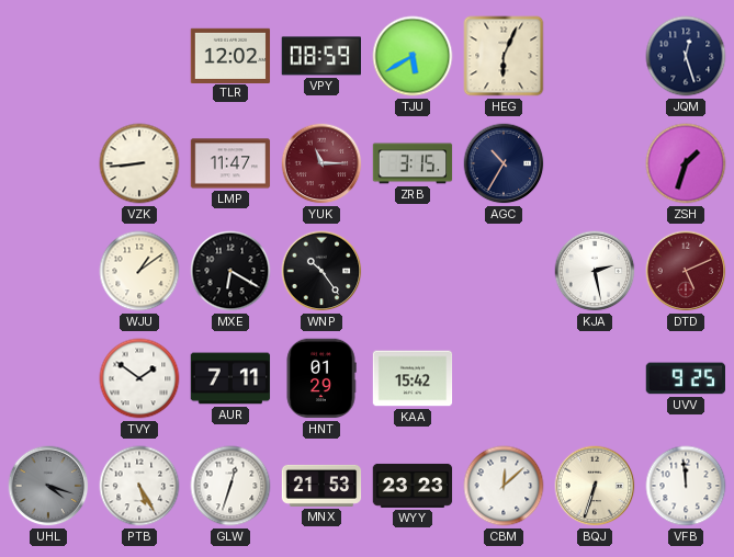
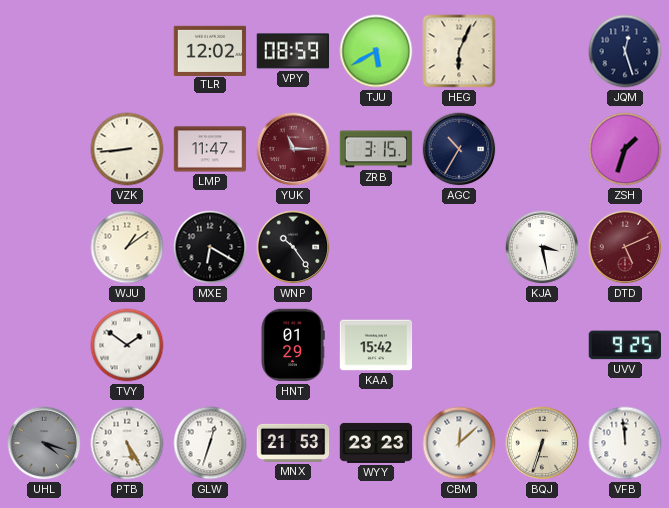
KJA: 2:28 -> 3:28
AUR: 7:11 -> none
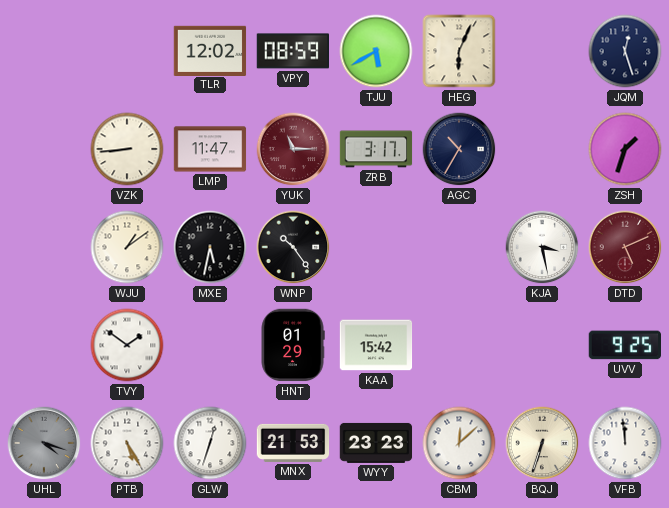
ZRB: 3:15 -> 3:17
MXE: 6:20 -> 5:32
